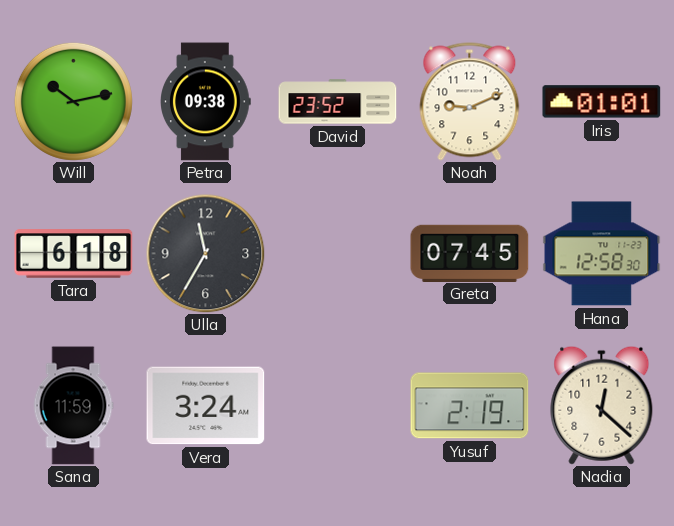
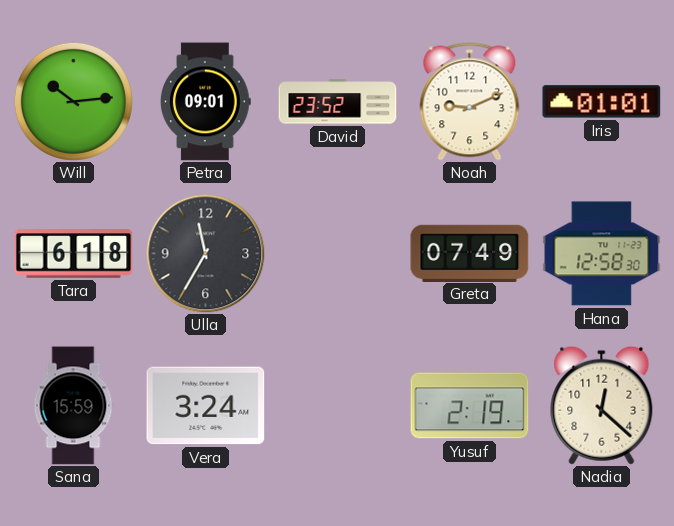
Will: 10:13 -> 10:14
Petra: 09:38 -> 09:01
Greta: 07:45 -> 07:49
Sana: 11:59 -> 15:59
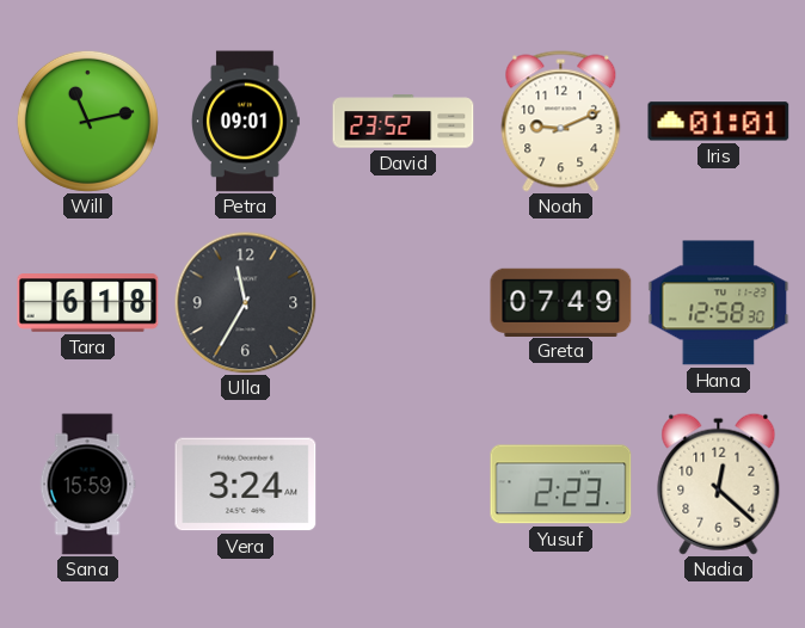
Will: 10:14 -> 11:13
Yusuf: 2:19 -> 2:23
